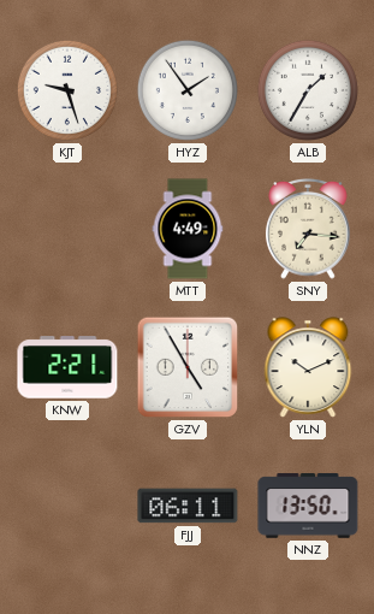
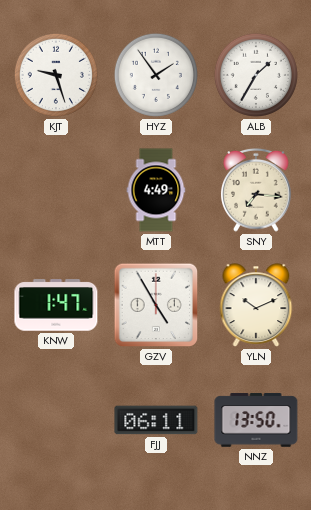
KNW: 2:21 -> 1:47
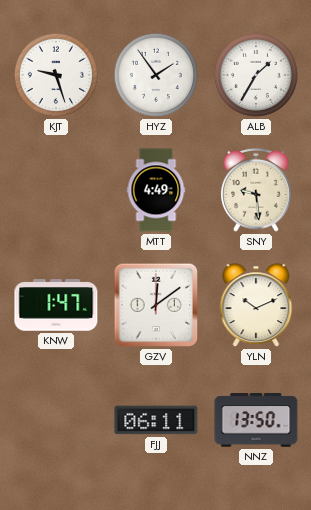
SNY: 7:16 -> 9:29
GZV: 4:55 -> 12:09
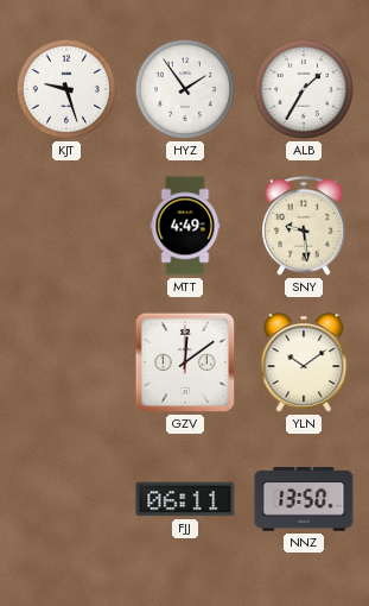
KNW: 1:47 -> none
YLN: 10:11 -> 10:09
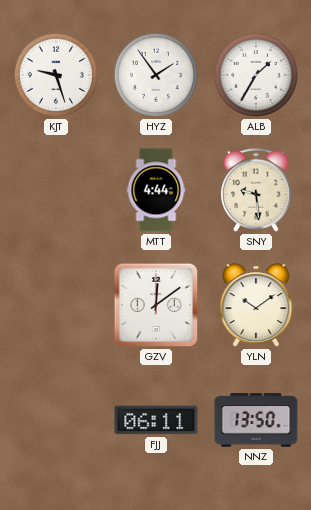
MTT: 4:49 -> 4:44
